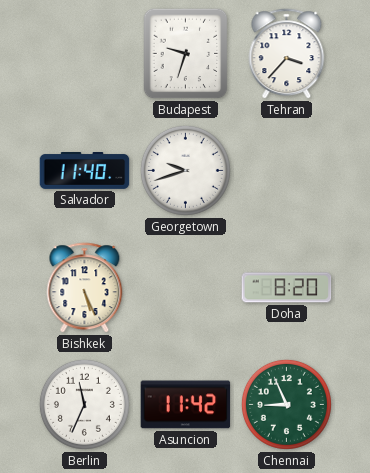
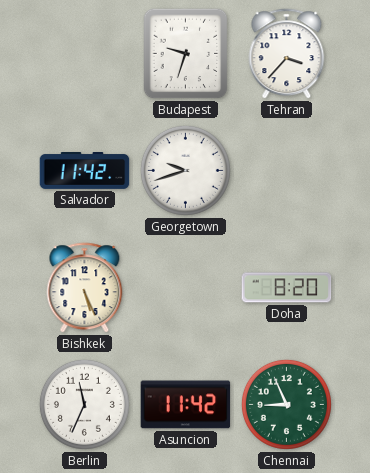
Salvador: 11:40 -> 11:42
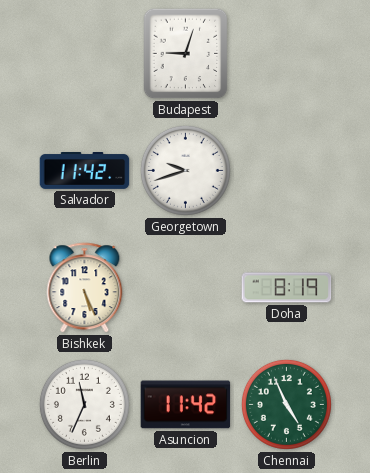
Budapest: 9:33 -> 9:03
Tehran: 3:37 -> none
Doha: 8:20 -> 8:19
Chennai: 8:56 -> 4:56
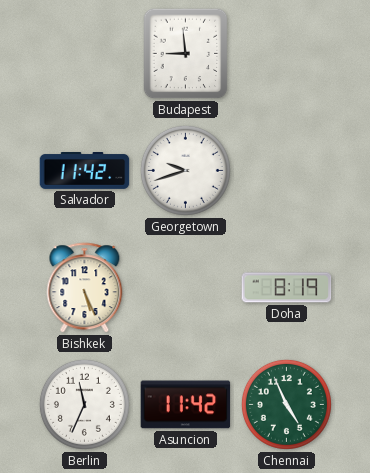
Budapest: 9:03 -> 8:59
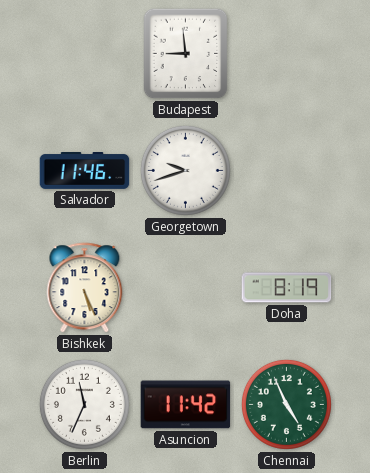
Salvador: 11:42 -> 11:46
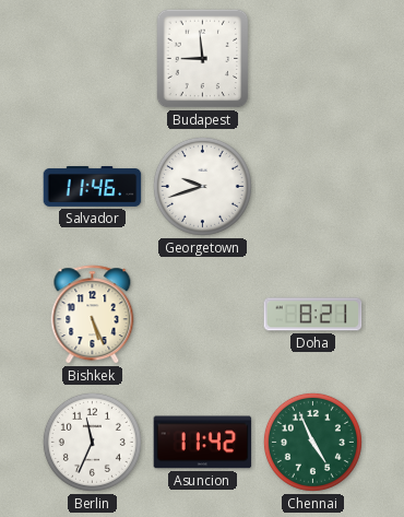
Doha: 8:19 -> 8:21
